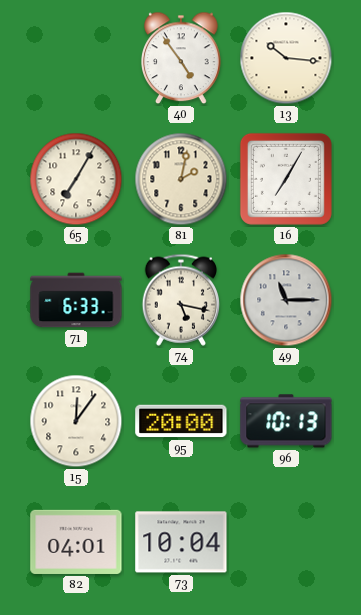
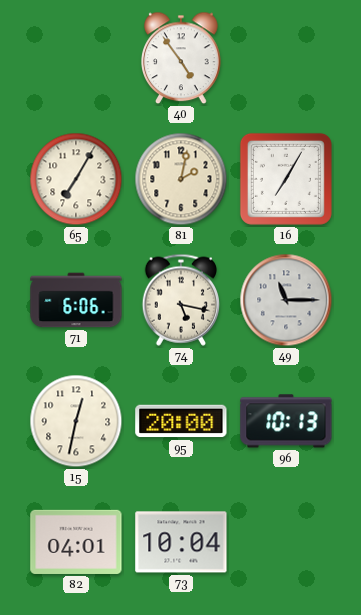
13: 10:16 -> none
71: 6:33 -> 6:06
15: 12:06 -> 12:32
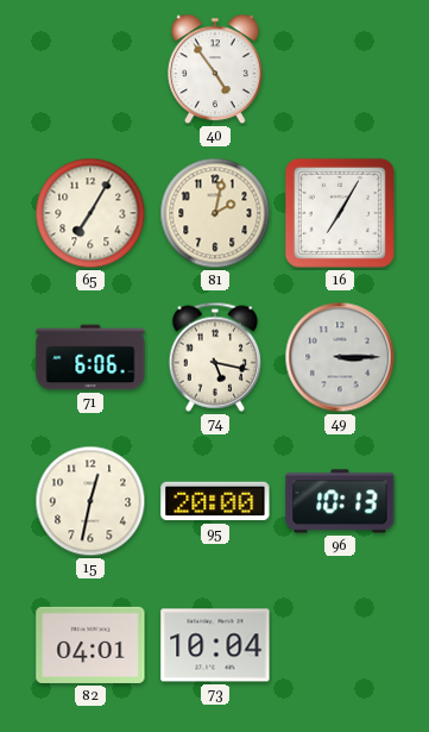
49: 11:15 -> 3:15
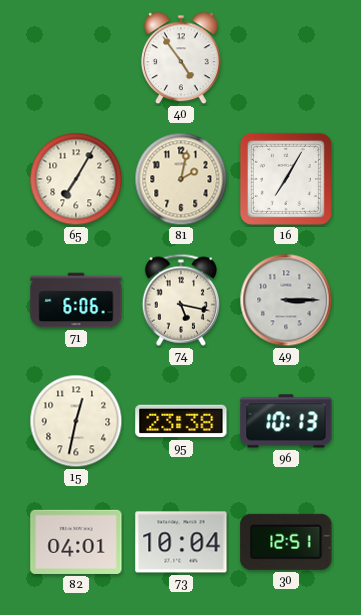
95: 20:00 -> 23:38
30: none -> 12:51
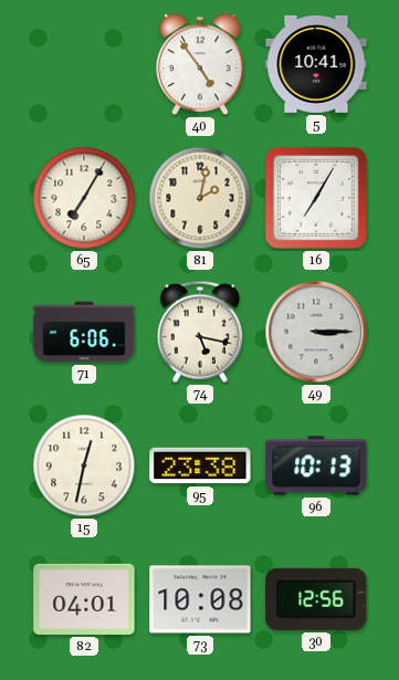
5: none -> 10:41
73: 10:04 -> 10:08
30: 12:51 -> 12:56
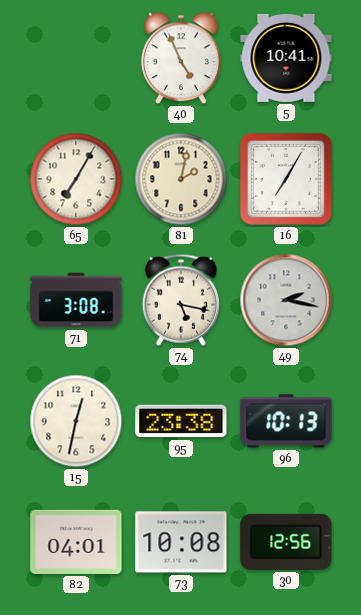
40: 4:54 -> 4:56
71: 6:06 -> 3:08
49: 3:15 -> 2:17
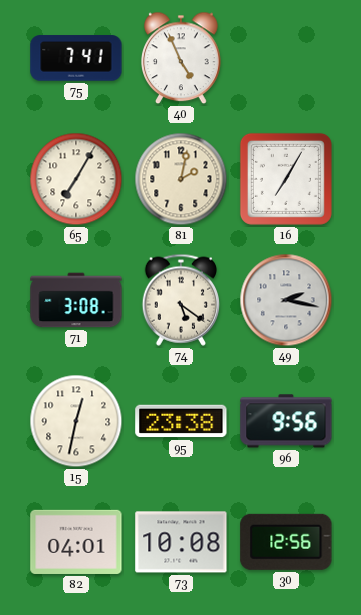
75: none -> 7:41
5: 10:41 -> none
74: 5:17 -> 5:21
96: 10:13 -> 9:56
